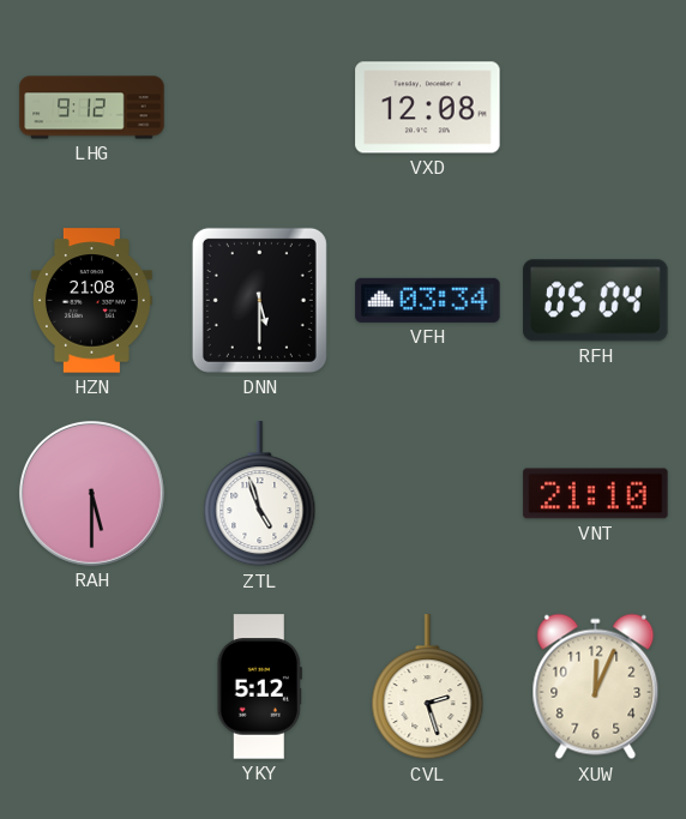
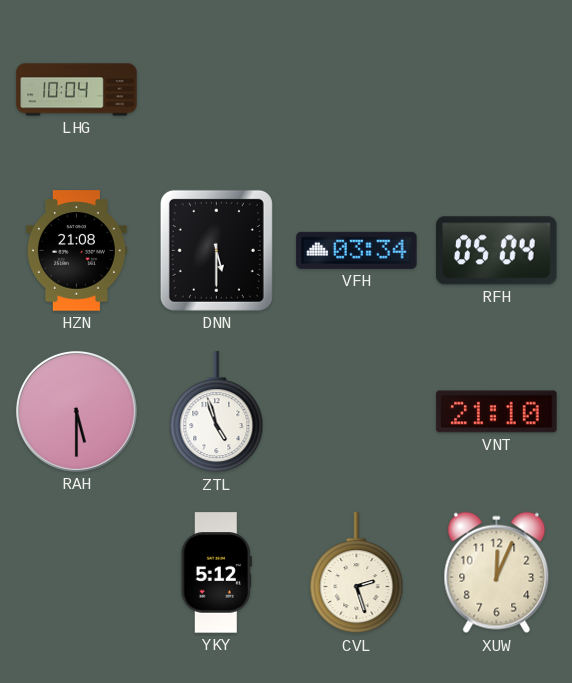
LHG: 9:12 -> 10:04
VXD: 12:08 -> none
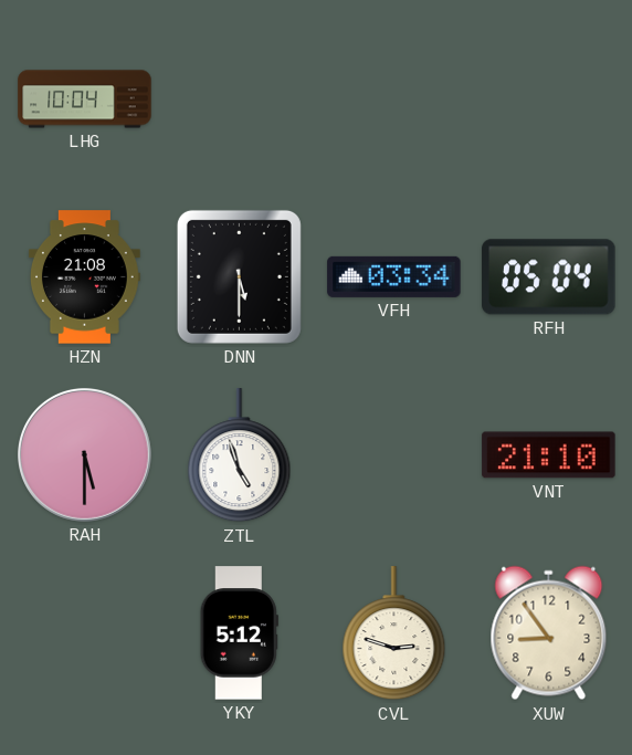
CVL: 2:27 -> 2:48
XUW: 12:04 -> 8:54
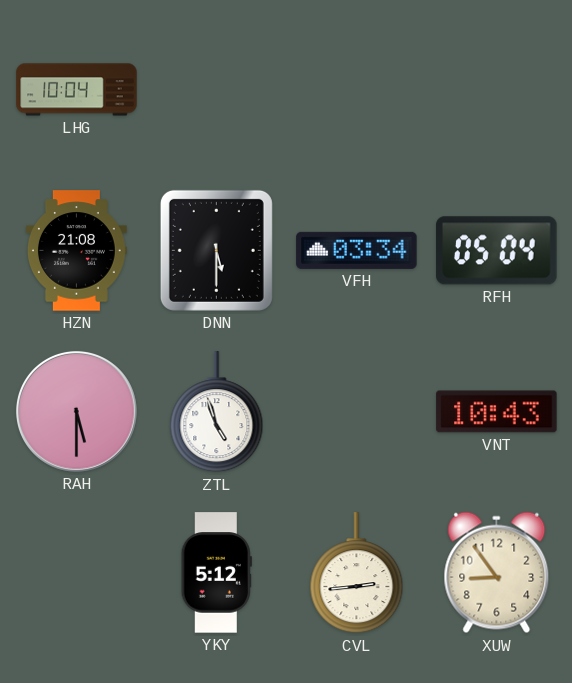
VNT: 21:10 -> 10:43
CVL: 2:48 -> 2:44
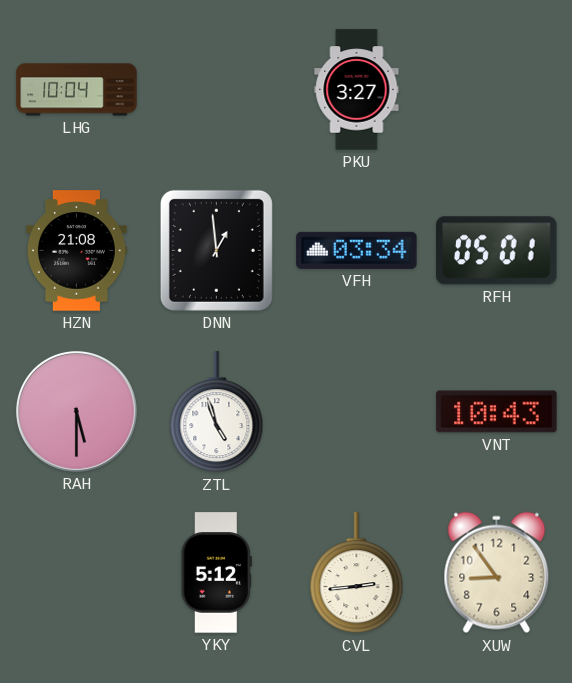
PKU: none -> 3:27
DNN: 5:30 -> 12:59
RFH: 05:04 -> 05:01
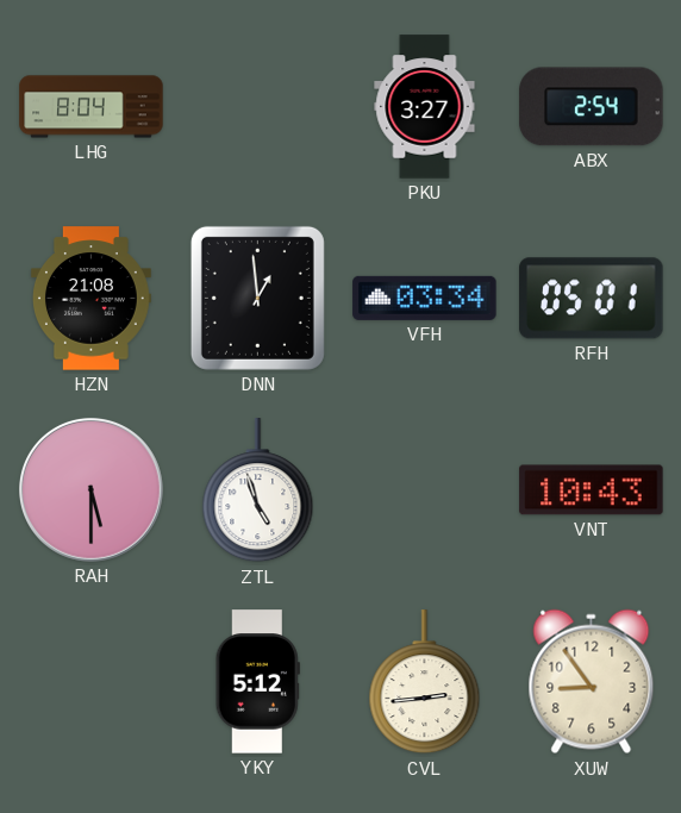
LHG: 10:04 -> 8:04
ABX: none -> 2:54
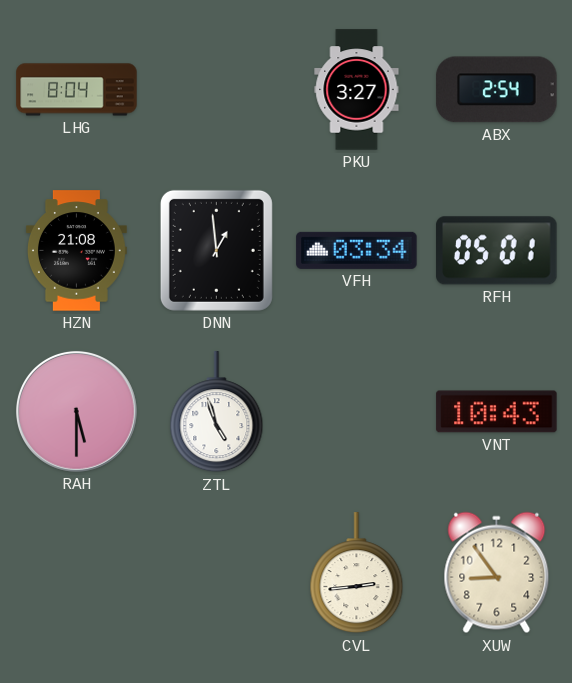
YKY: 5:12 -> none
